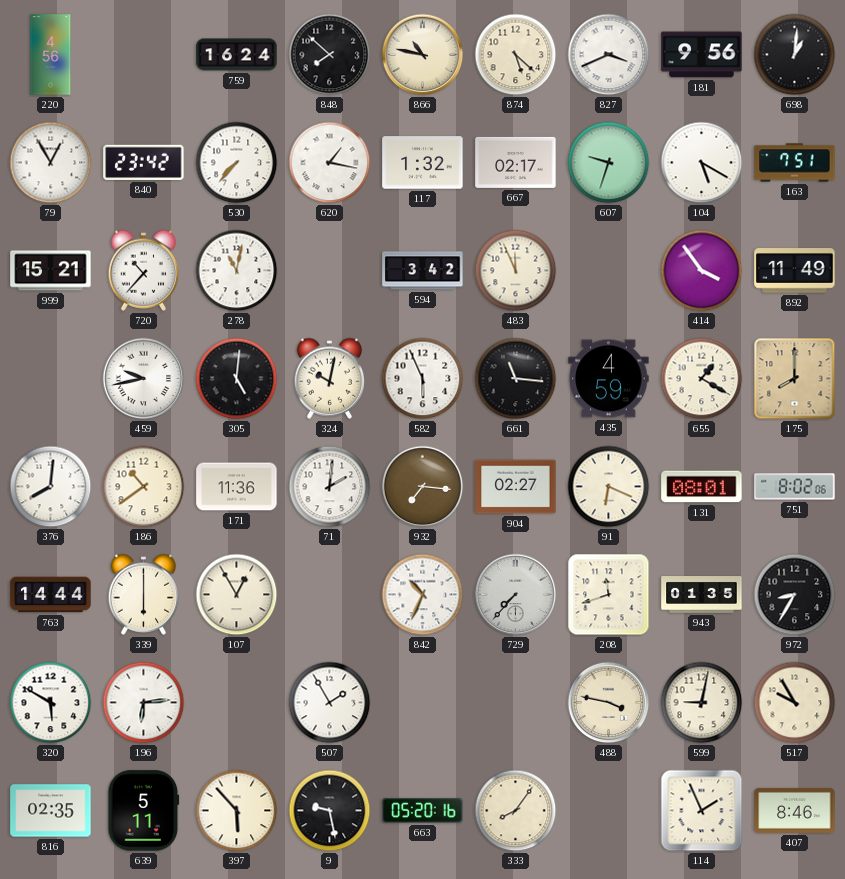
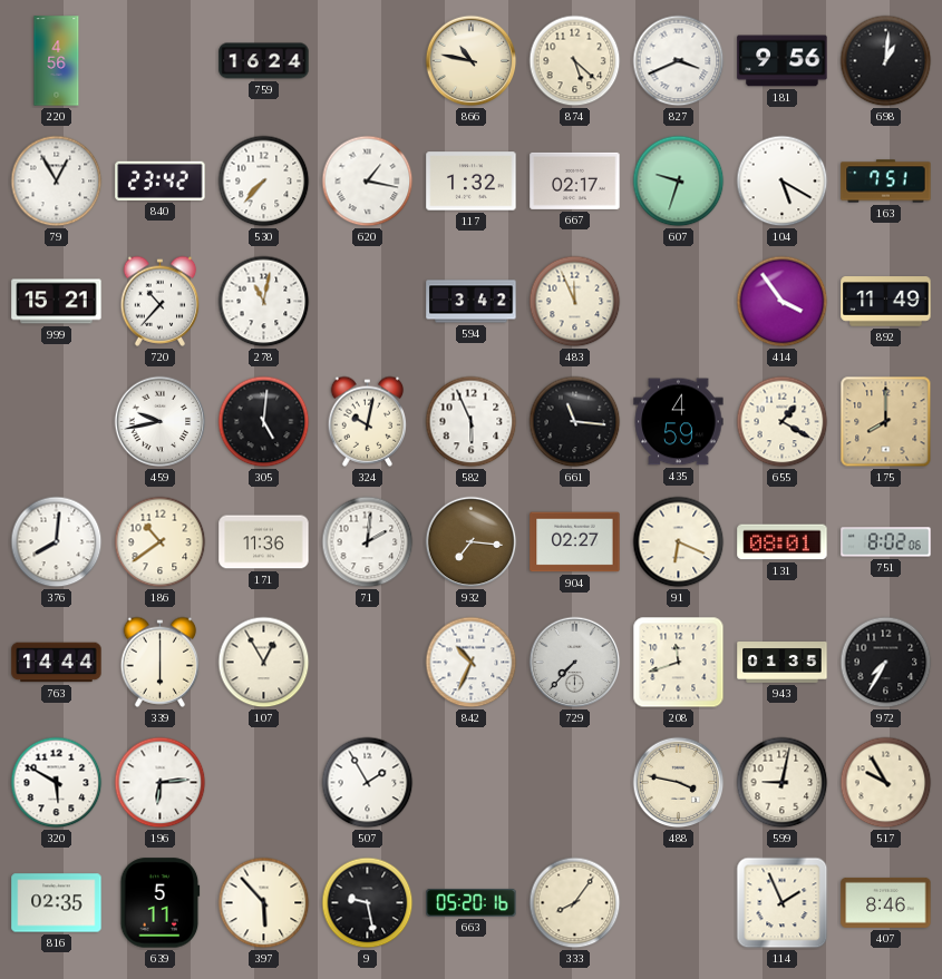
848: 7:52 -> none
972: 8:35 -> 7:35
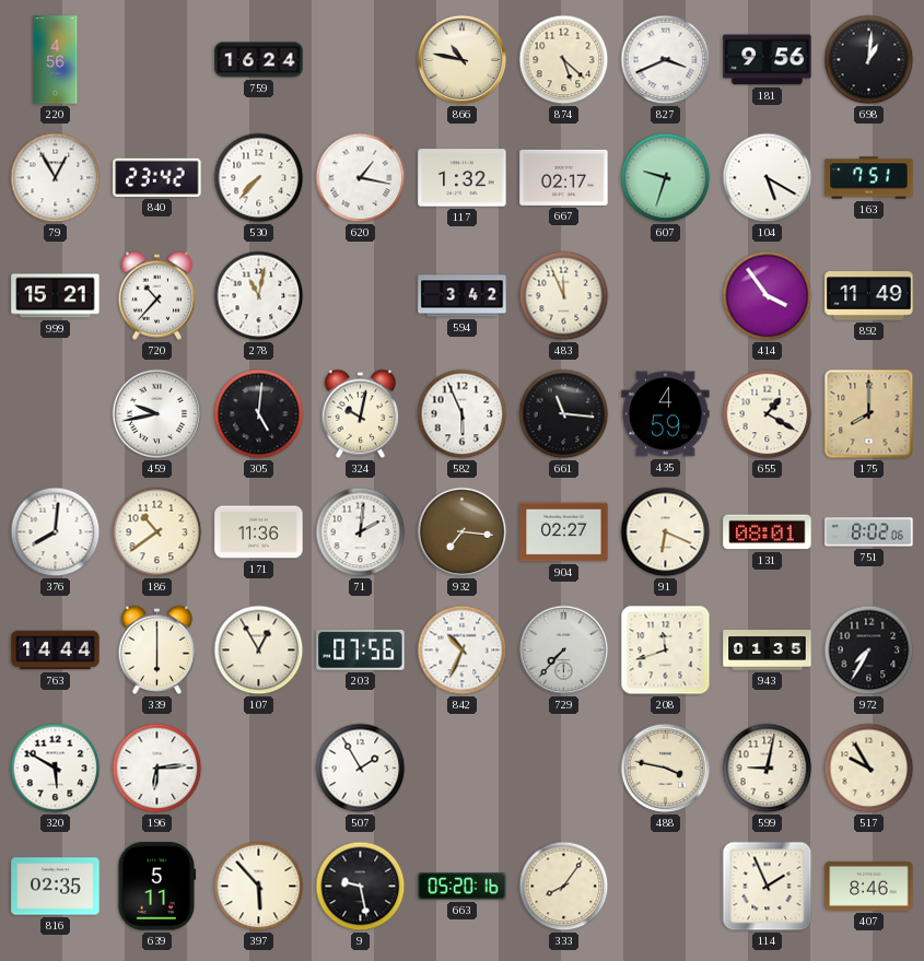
203: none -> 07:56
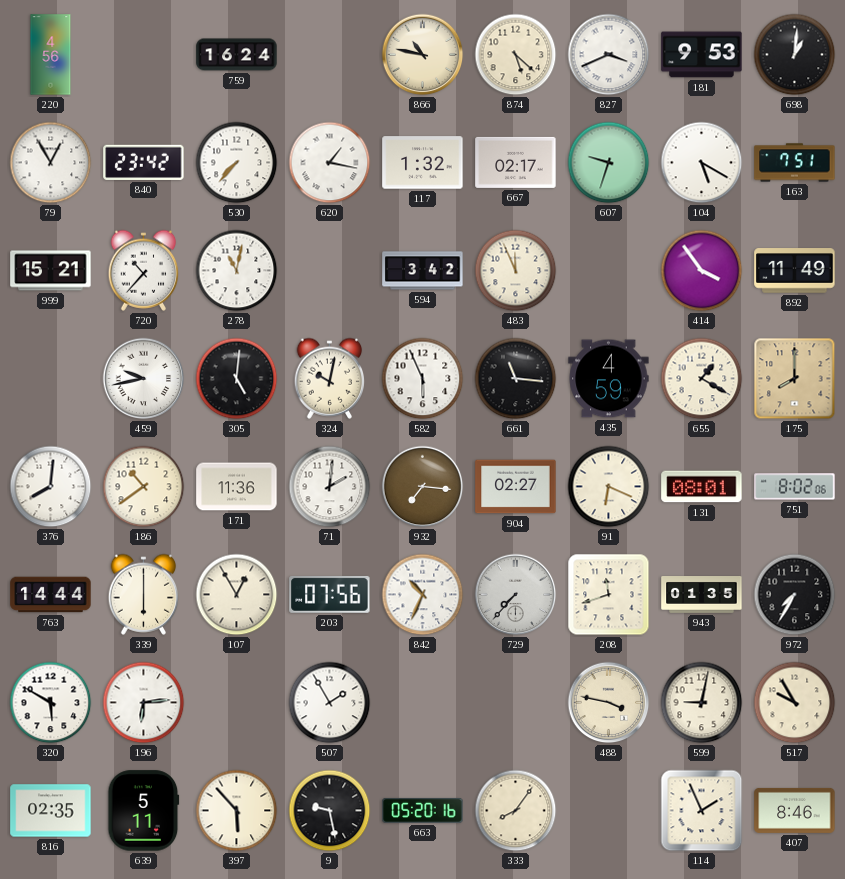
181: 9:56 -> 9:53
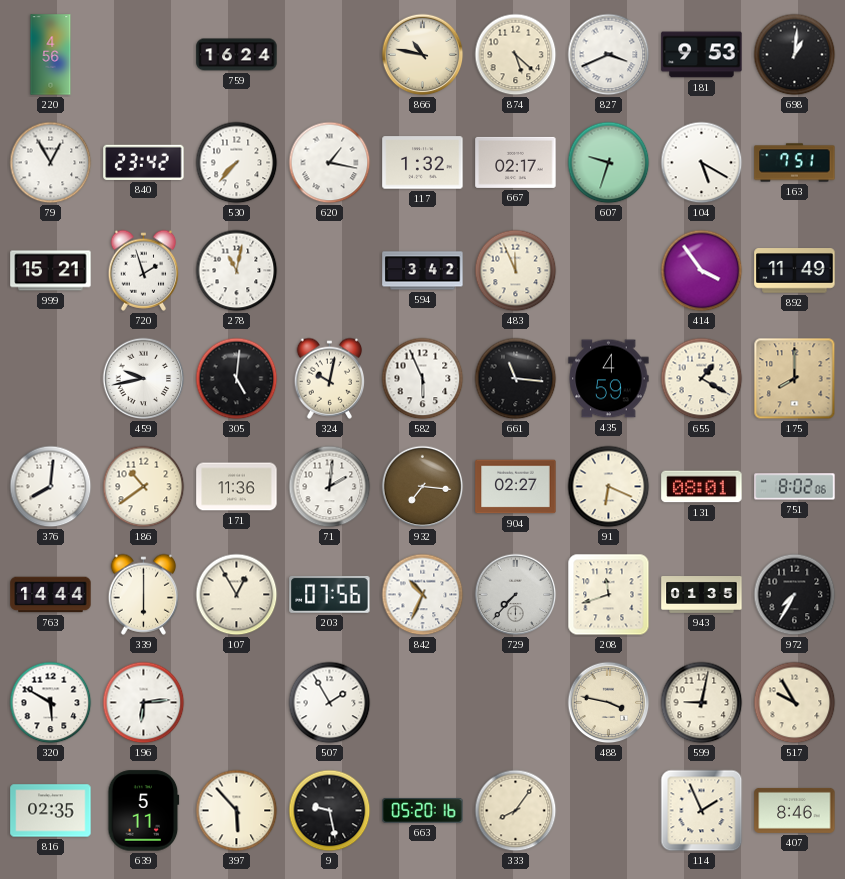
720: 10:37 -> 1:57
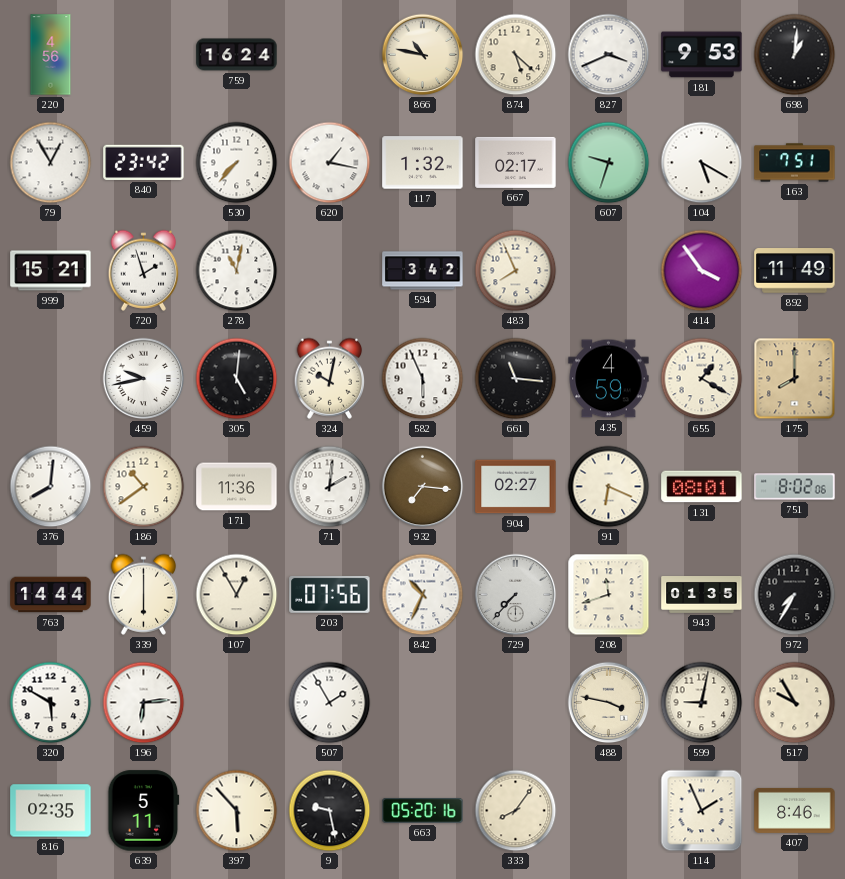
483: 11:56 -> 7:56
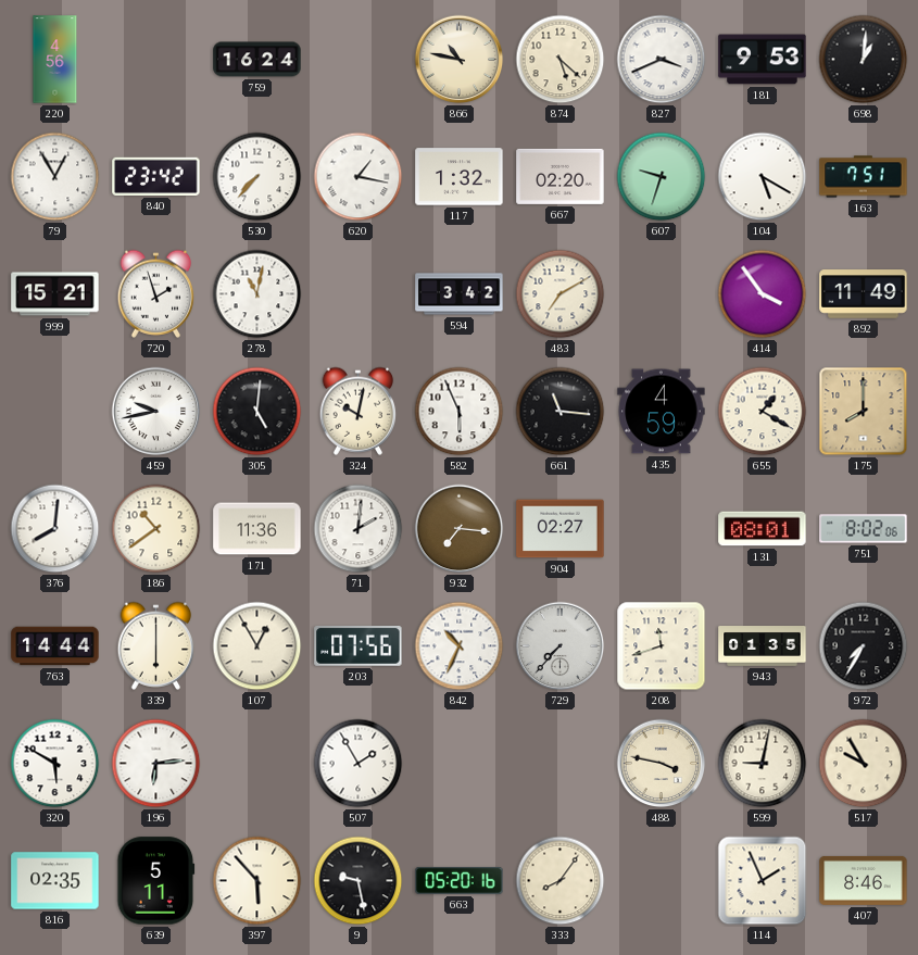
667: 02:17 -> 02:20
483: 7:56 -> 7:10
91: 6:19 -> none
